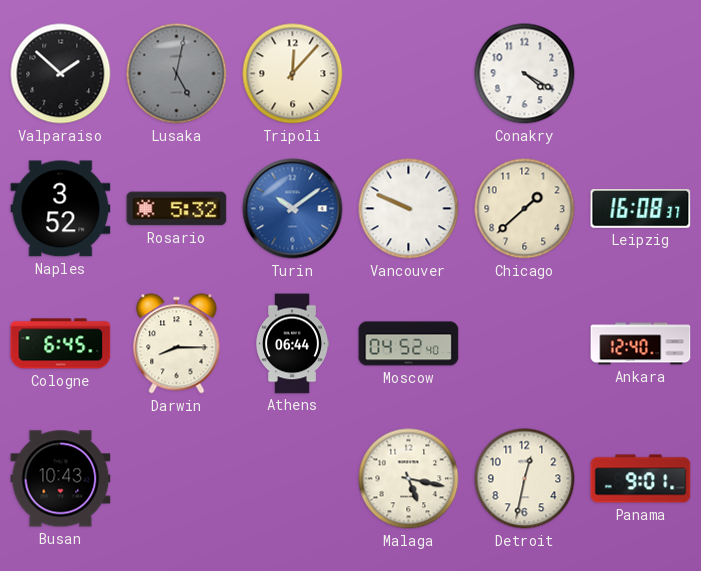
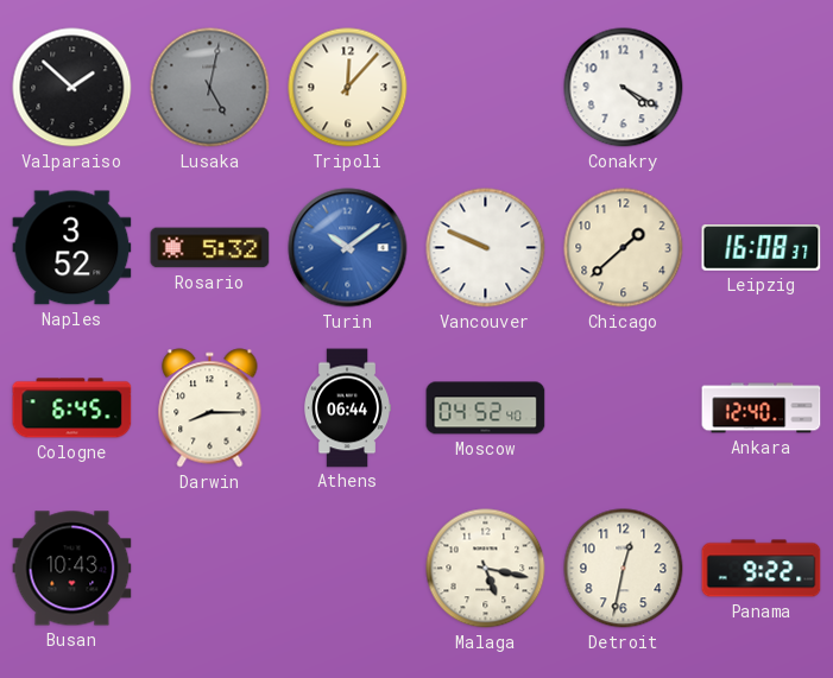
Panama: 9:01 -> 9:22
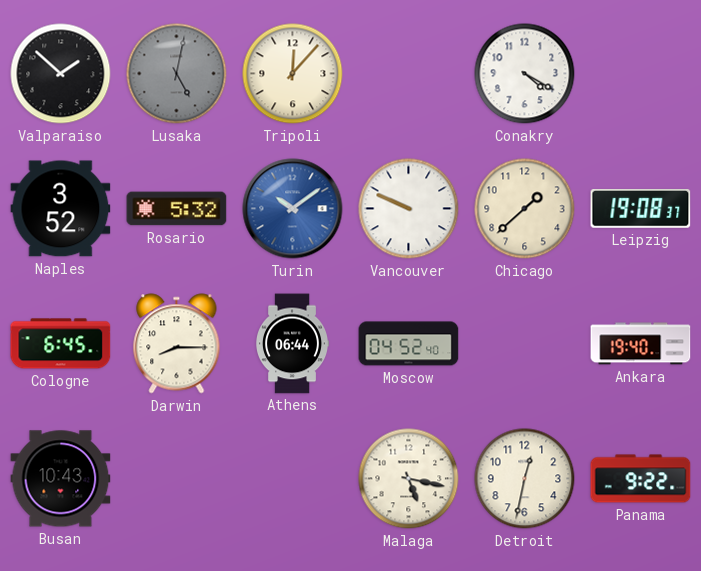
Leipzig: 16:08 -> 19:08
Ankara: 12:40 -> 19:40
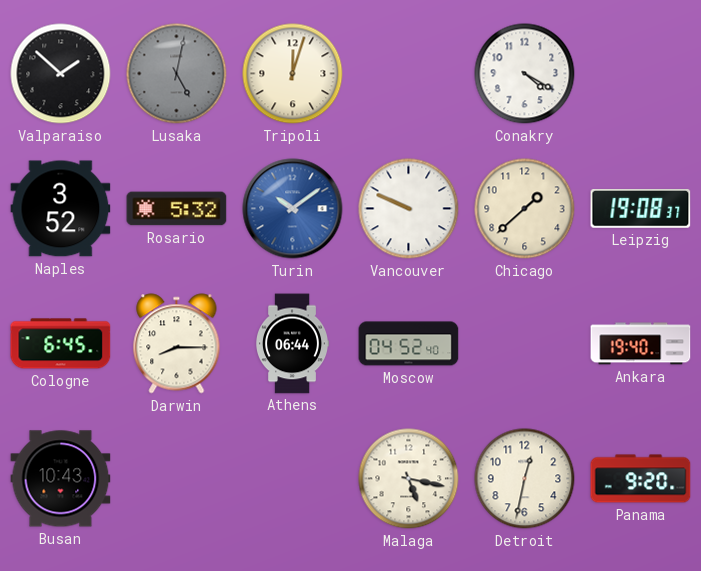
Tripoli: 12:07 -> 12:03
Panama: 9:22 -> 9:20
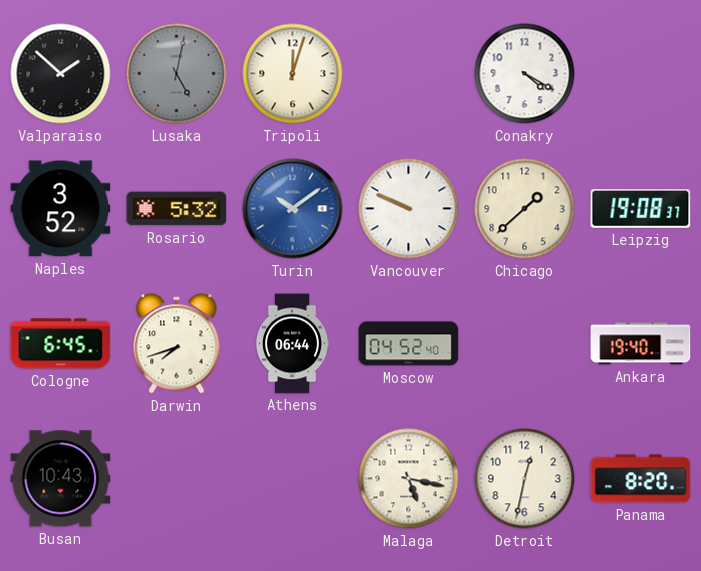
Darwin: 8:15 -> 7:42
Panama: 9:20 -> 8:20
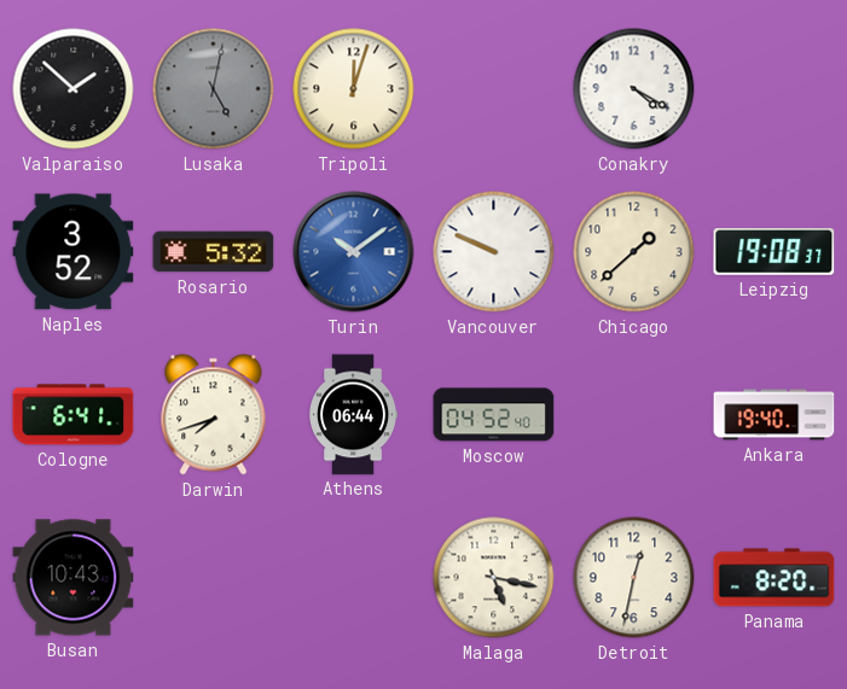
Cologne: 6:45 -> 6:41
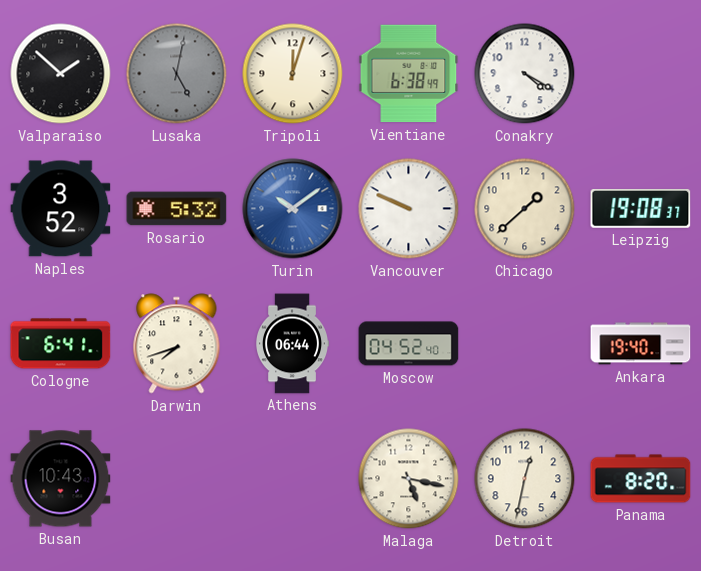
Vientiane: none -> 6:38
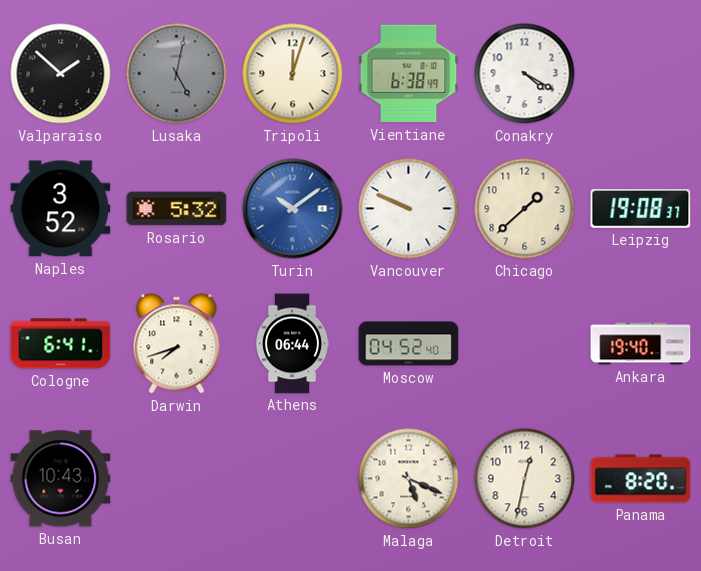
Malaga: 5:17 -> 5:19
